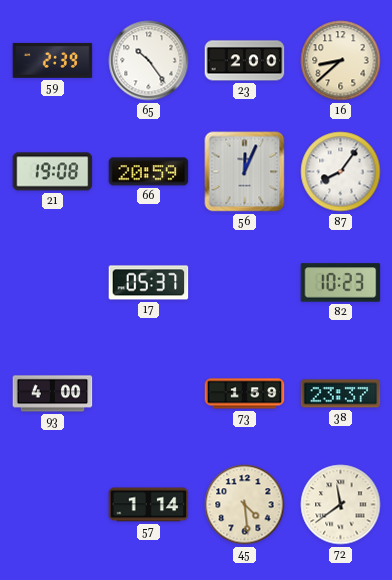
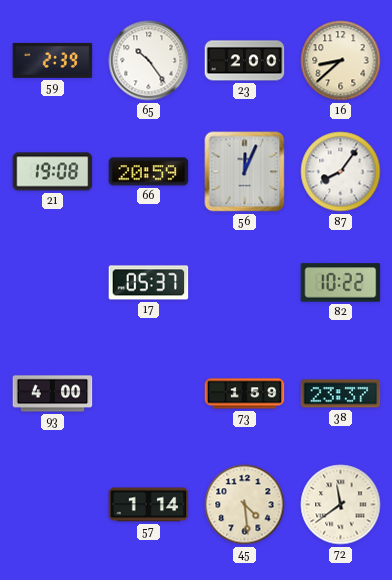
82: 10:23 -> 10:22
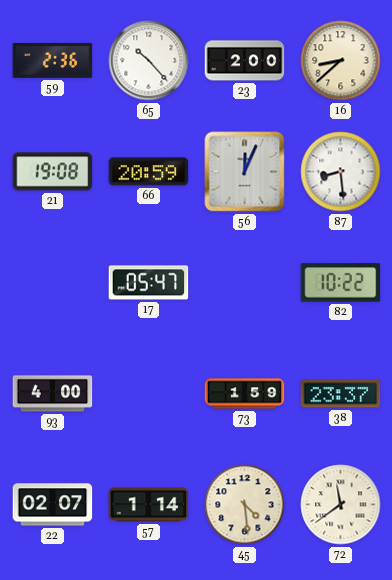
59: 2:39 -> 2:36
65: 10:24 -> 10:23
87: 8:06 -> 8:29
17: 05:37 -> 05:47
22: none -> 02:07
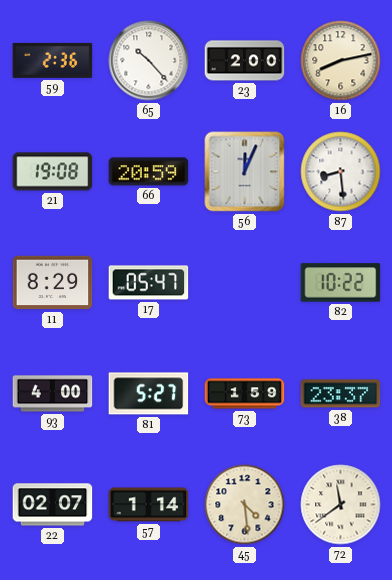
16: 8:38 -> 8:13
11: none -> 8:29
81: none -> 5:27
